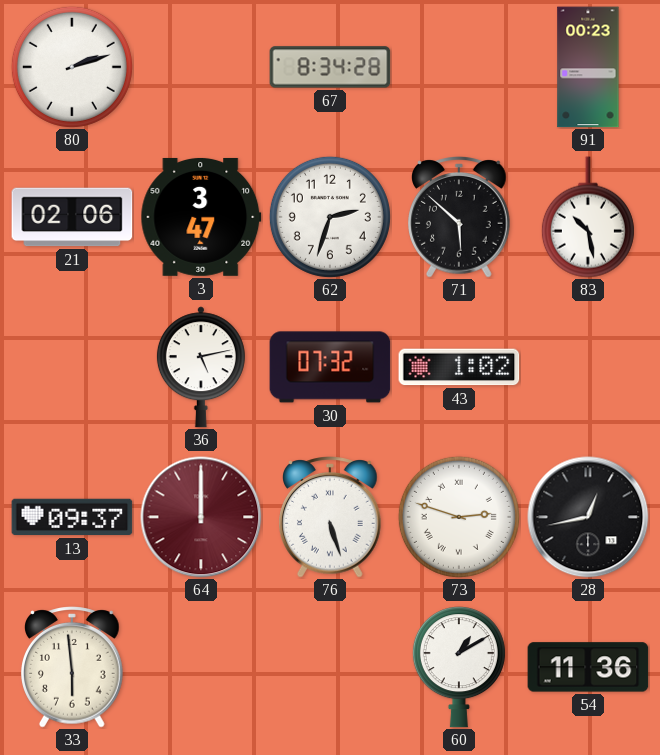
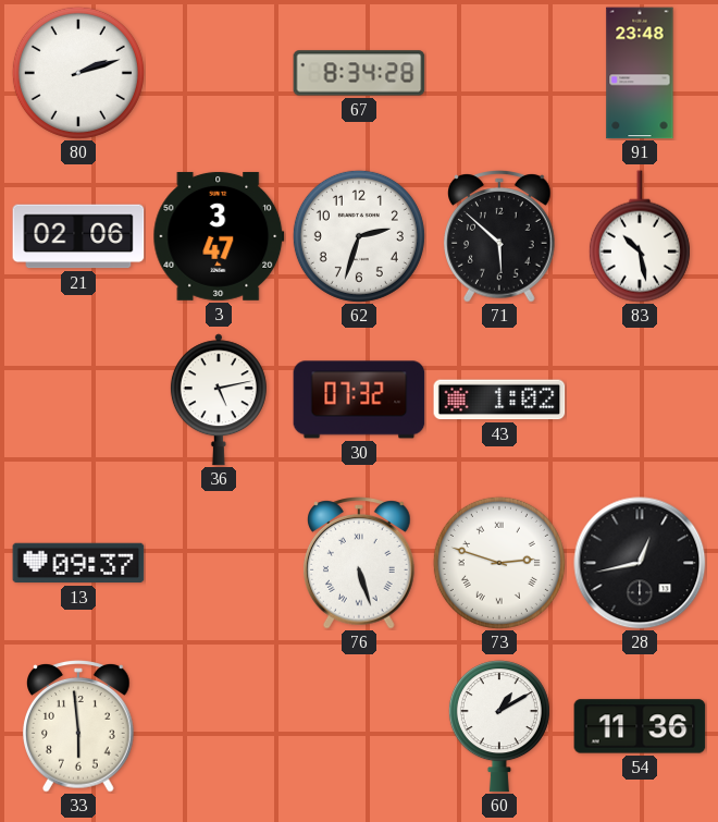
91: 00:23 -> 23:48
64: 12:00 -> none
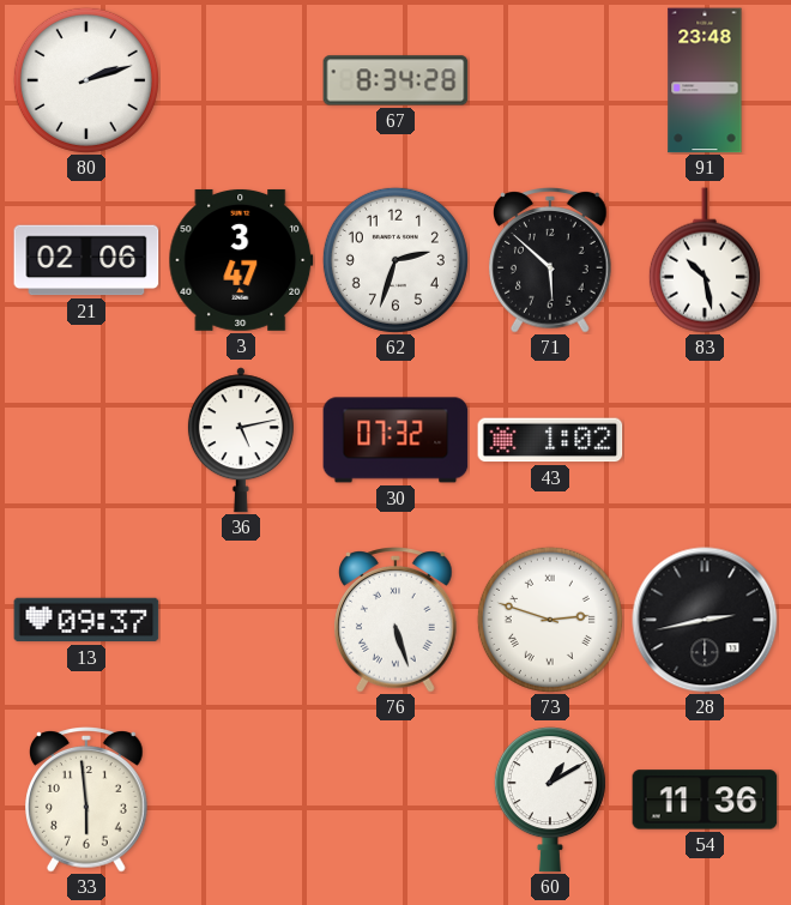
28: 12:43 -> 2:43
